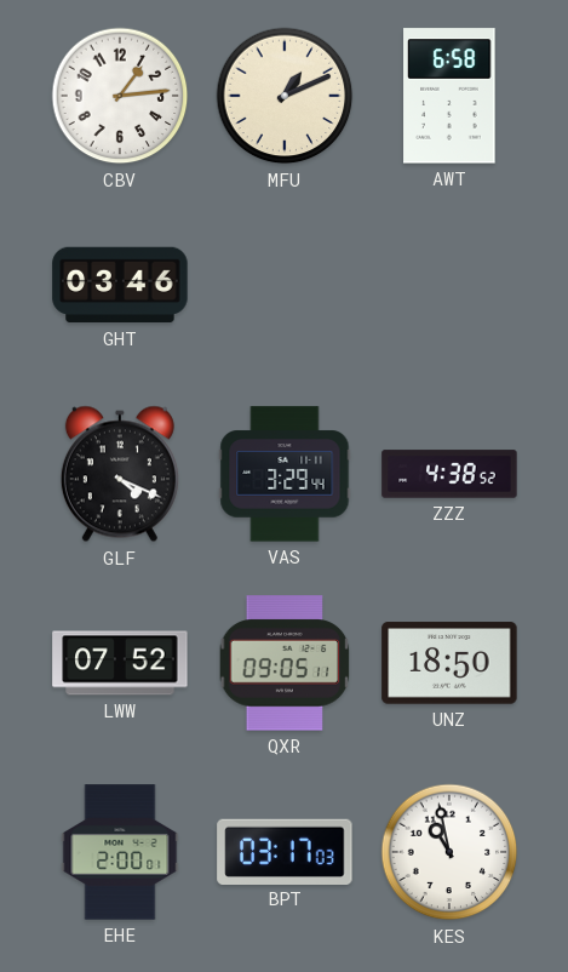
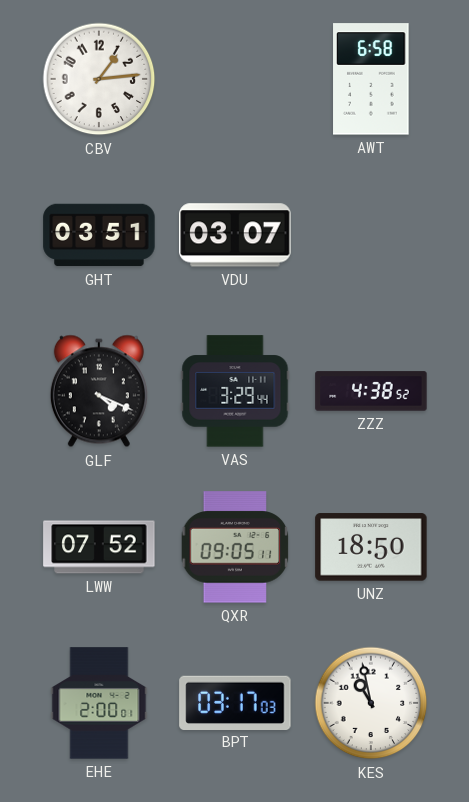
MFU: 1:11 -> none
GHT: 03:46 -> 03:51
VDU: none -> 03:07
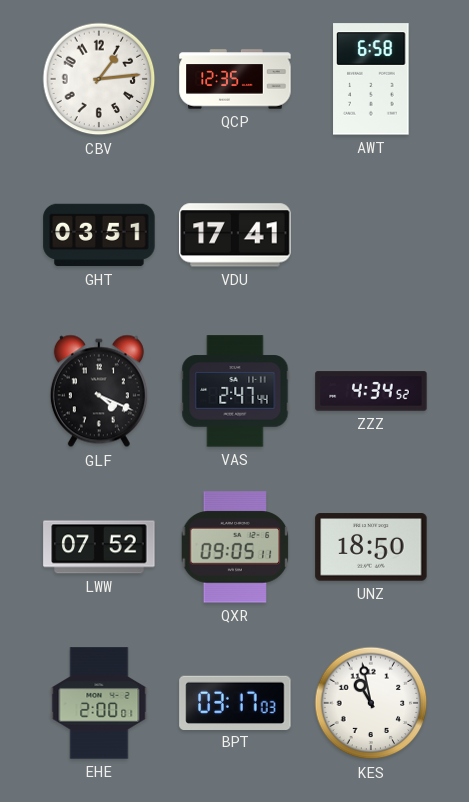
QCP: none -> 12:35
VDU: 03:07 -> 17:41
VAS: 3:29 -> 2:47
ZZZ: 4:38 -> 4:34
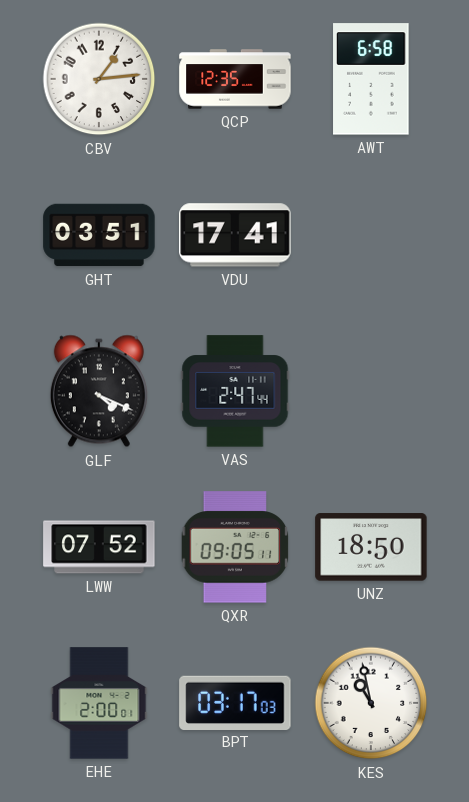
ZZZ: 4:34 -> none
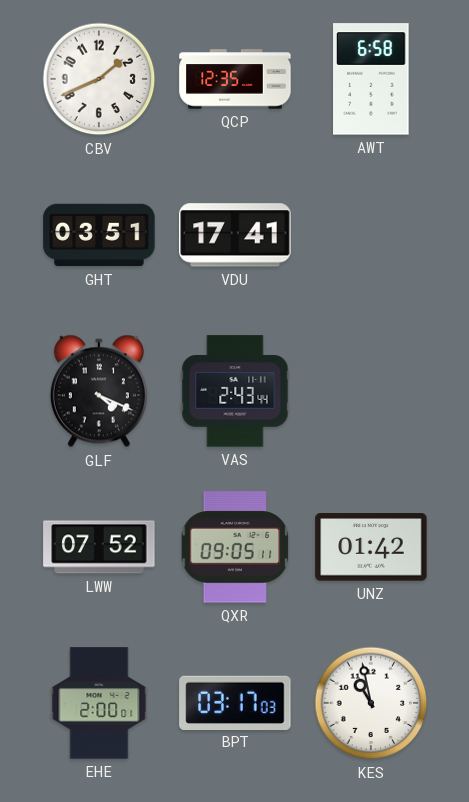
CBV: 1:14 -> 1:41
VAS: 2:47 -> 2:43
UNZ: 18:50 -> 01:42
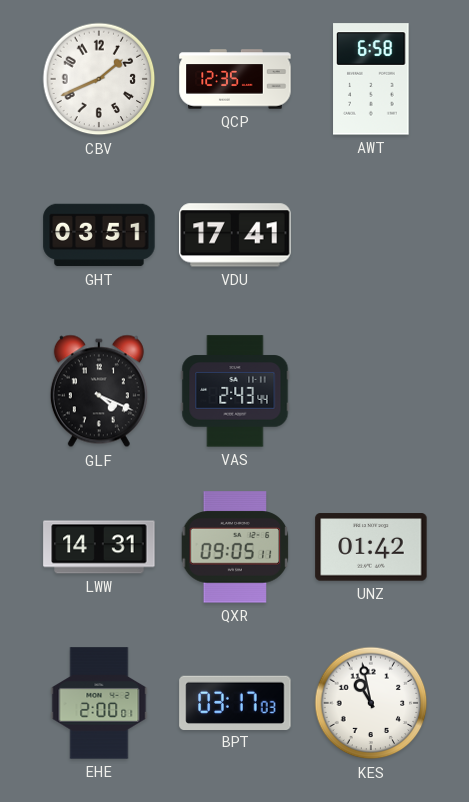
LWW: 07:52 -> 14:31
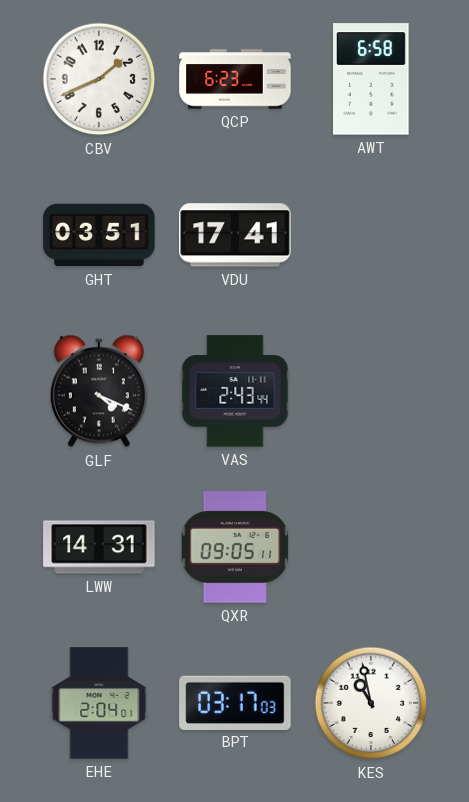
QCP: 12:35 -> 6:23
UNZ: 01:42 -> none
EHE: 2:00 -> 2:04
